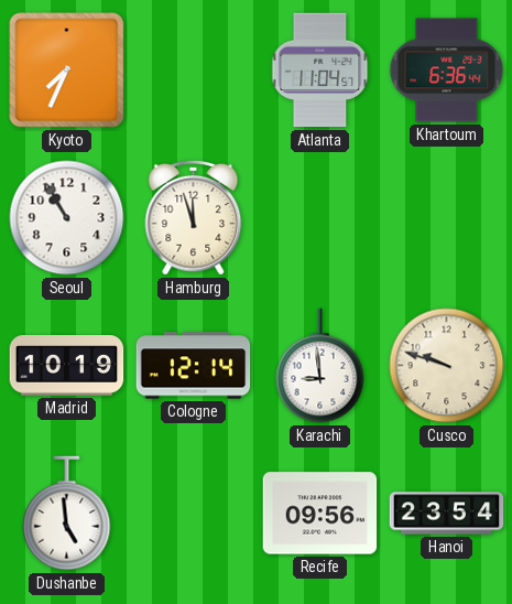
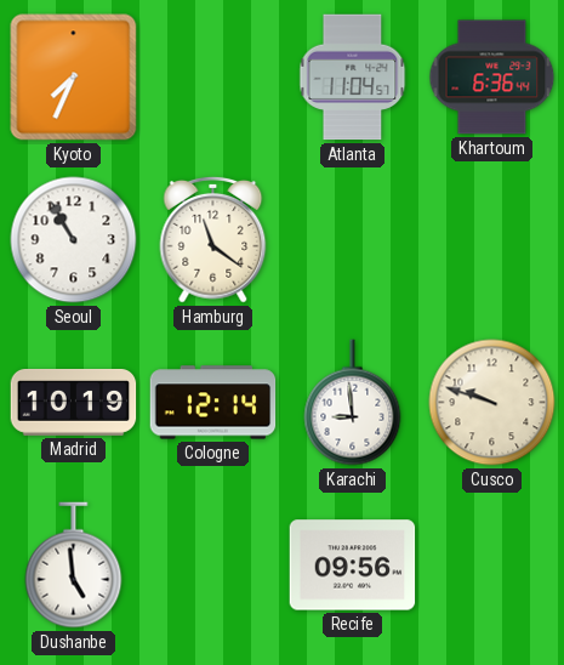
Hamburg: 11:57 -> 11:21
Hanoi: 23:54 -> none
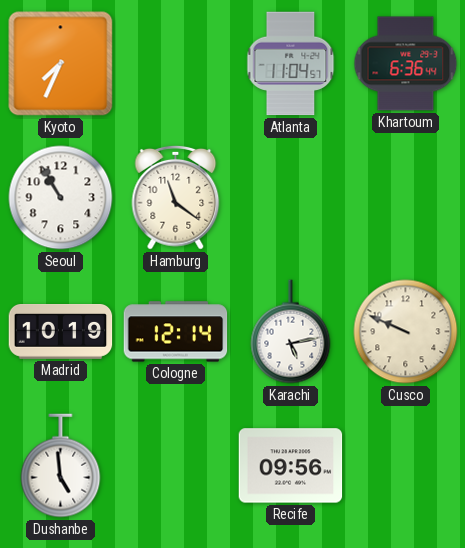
Karachi: 8:59 -> 5:13
Cusco: 9:48 -> 9:49
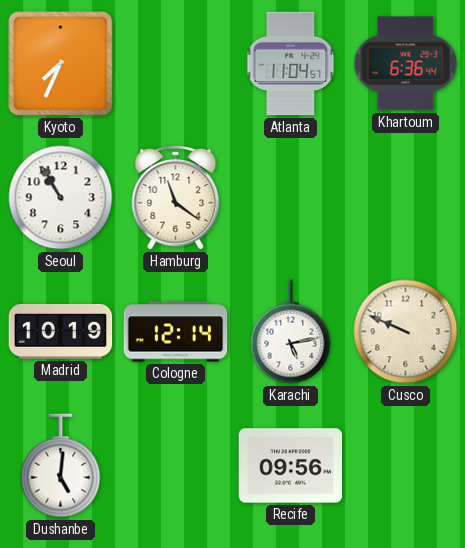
Dushanbe: 4:59 -> 5:01
